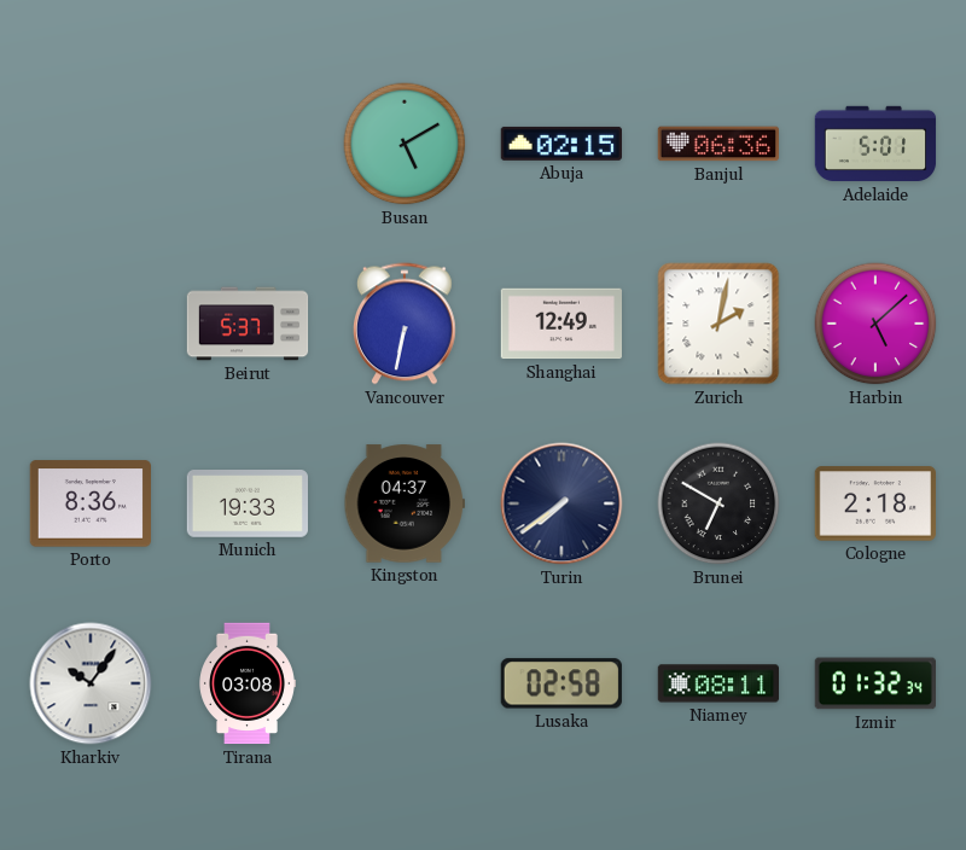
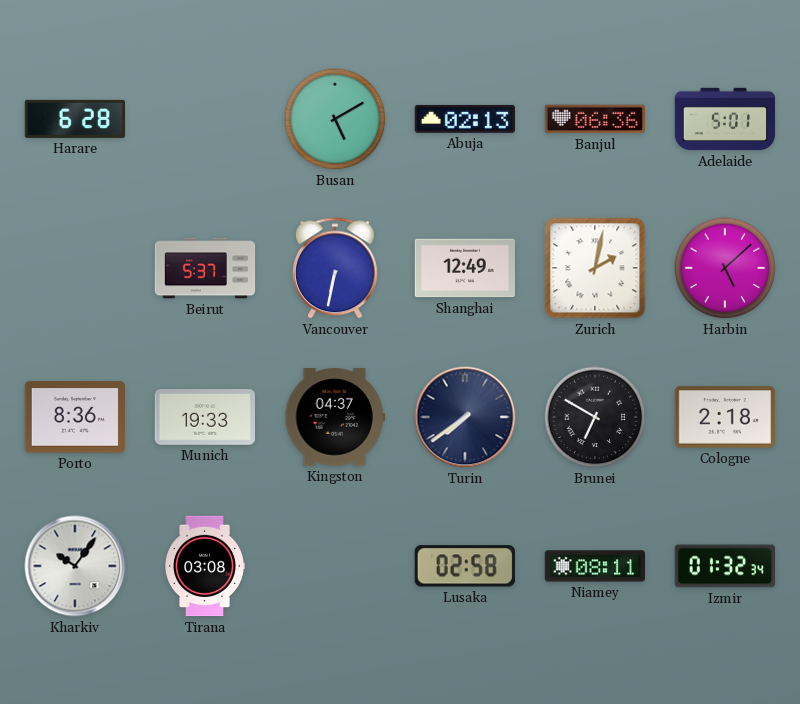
Harare: none -> 6:28
Abuja: 02:15 -> 02:13
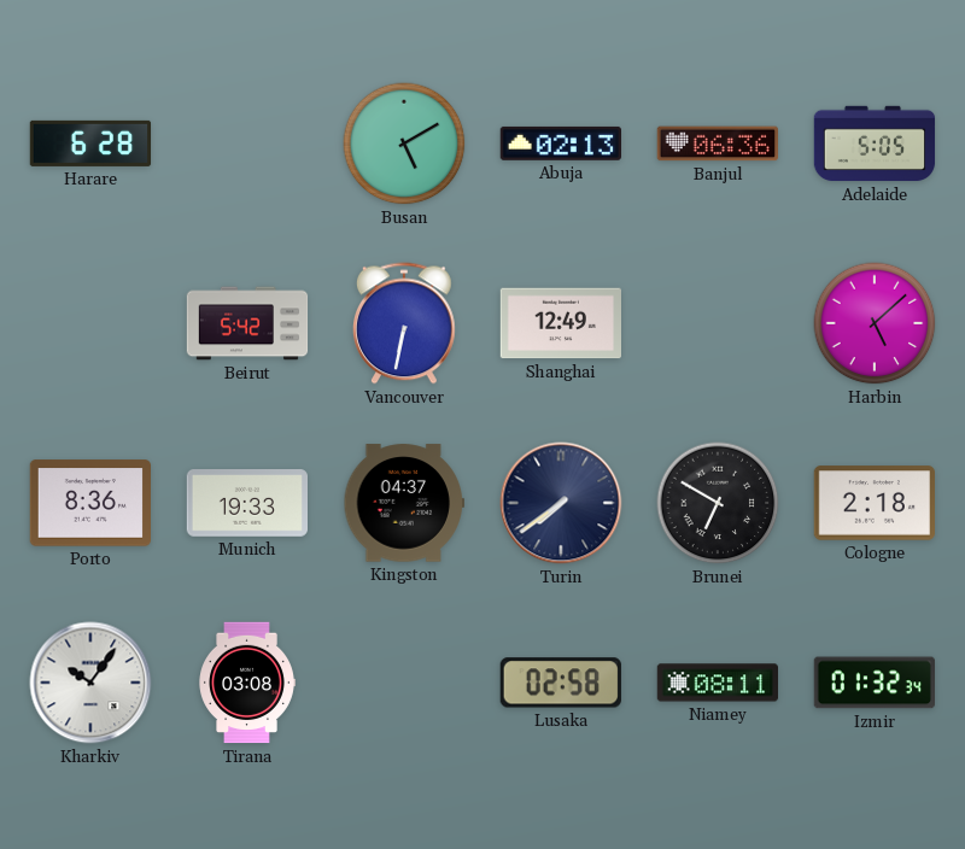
Adelaide: 5:01 -> 5:05
Beirut: 5:37 -> 5:42
Zurich: 2:02 -> none
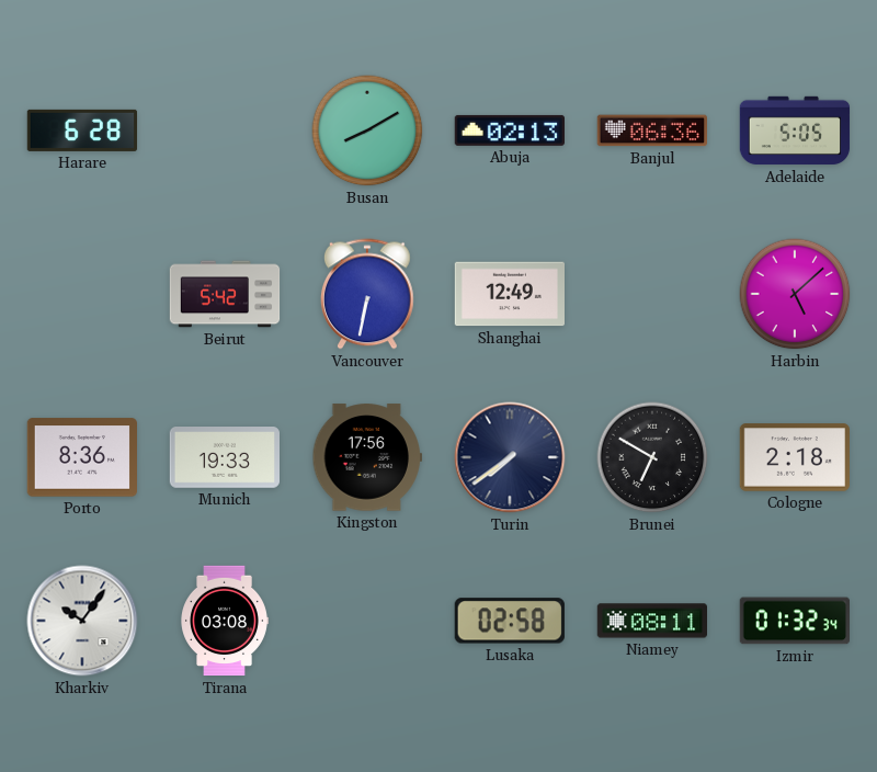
Busan: 5:10 -> 8:10
Kingston: 04:37 -> 17:56
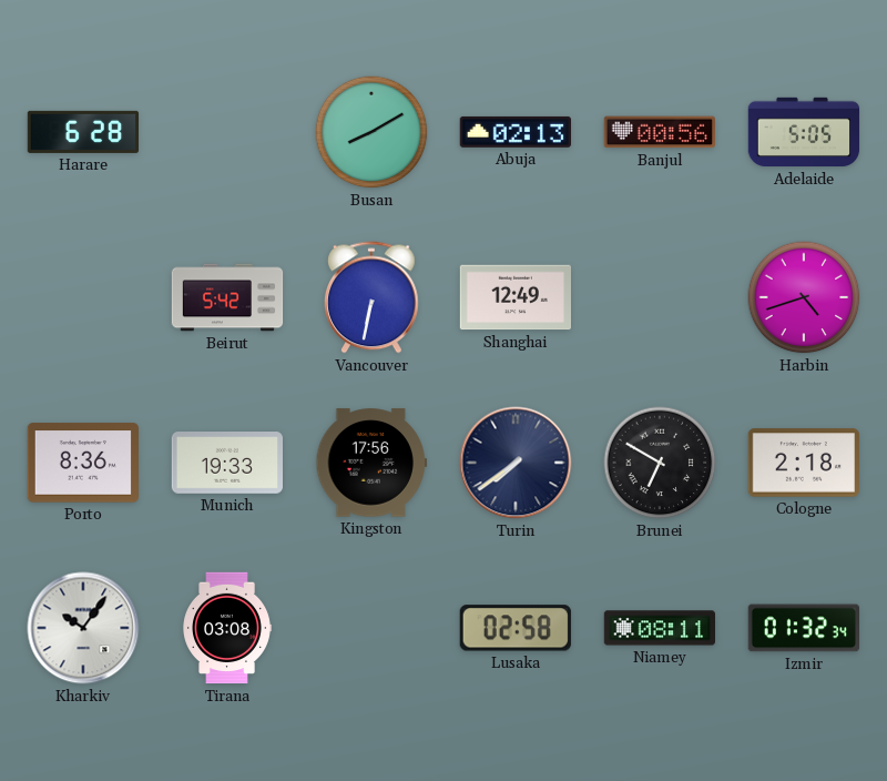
Banjul: 06:36 -> 00:56
Harbin: 5:08 -> 4:42
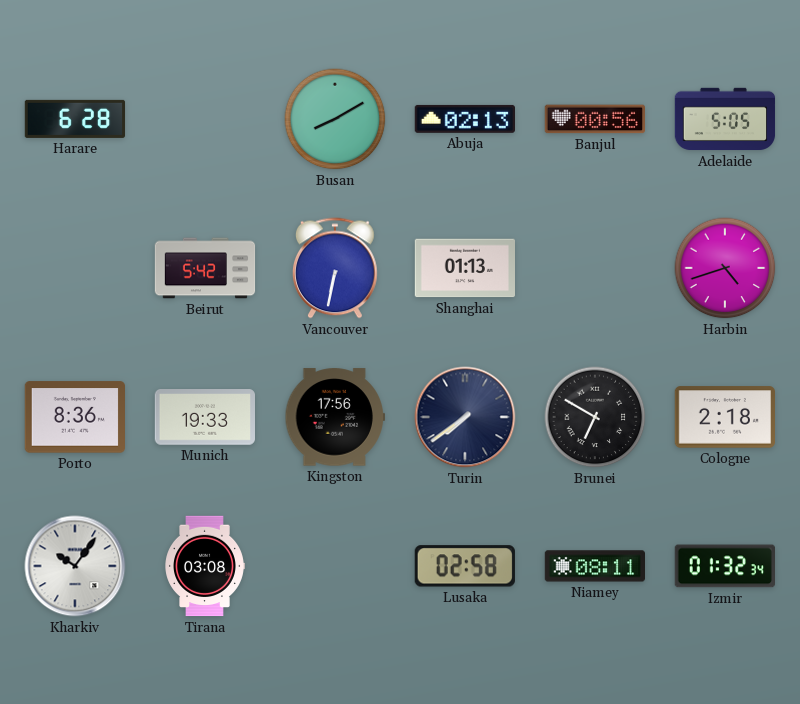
Shanghai: 12:49 -> 01:13
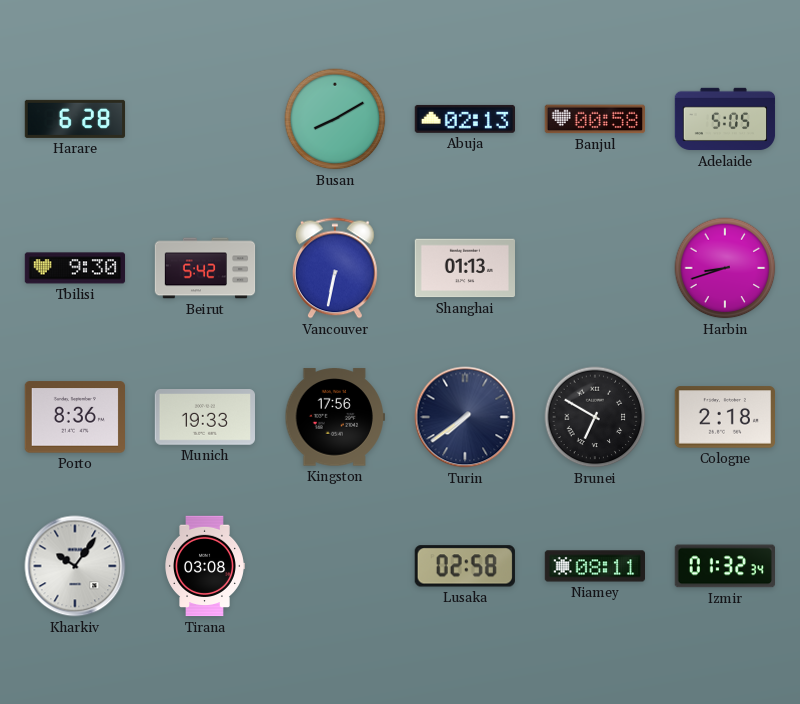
Banjul: 00:56 -> 00:58
Tbilisi: none -> 9:30
Harbin: 4:42 -> 8:42
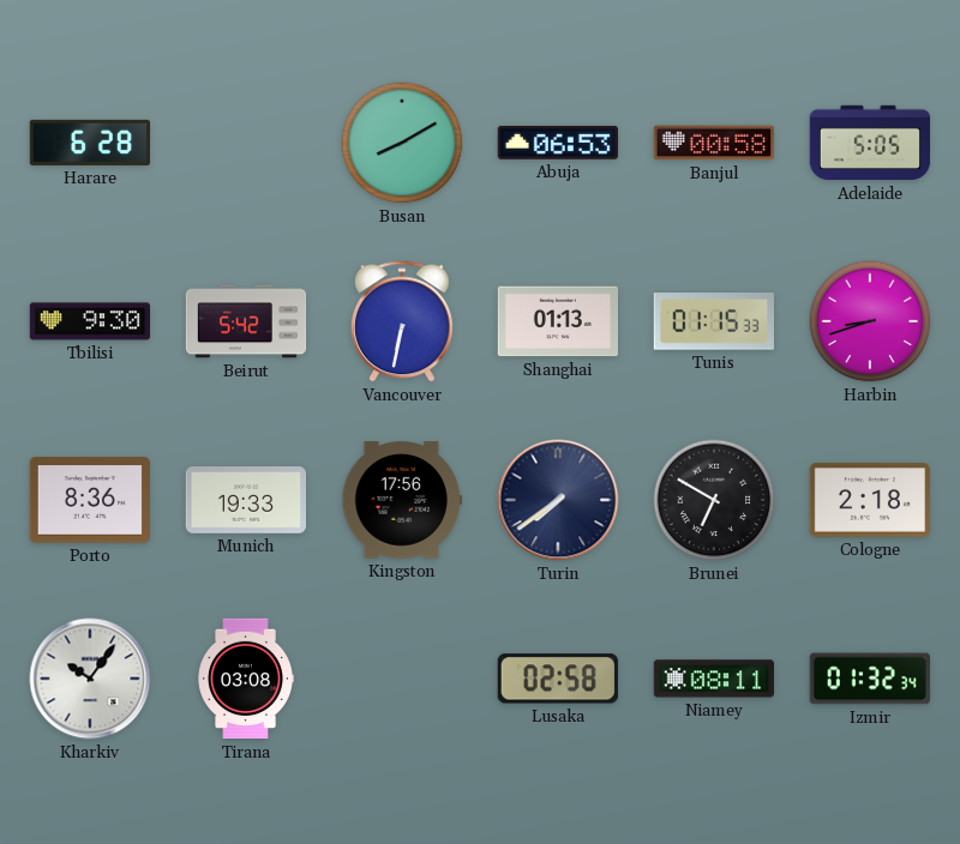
Abuja: 02:13 -> 06:53
Tunis: none -> 01:15
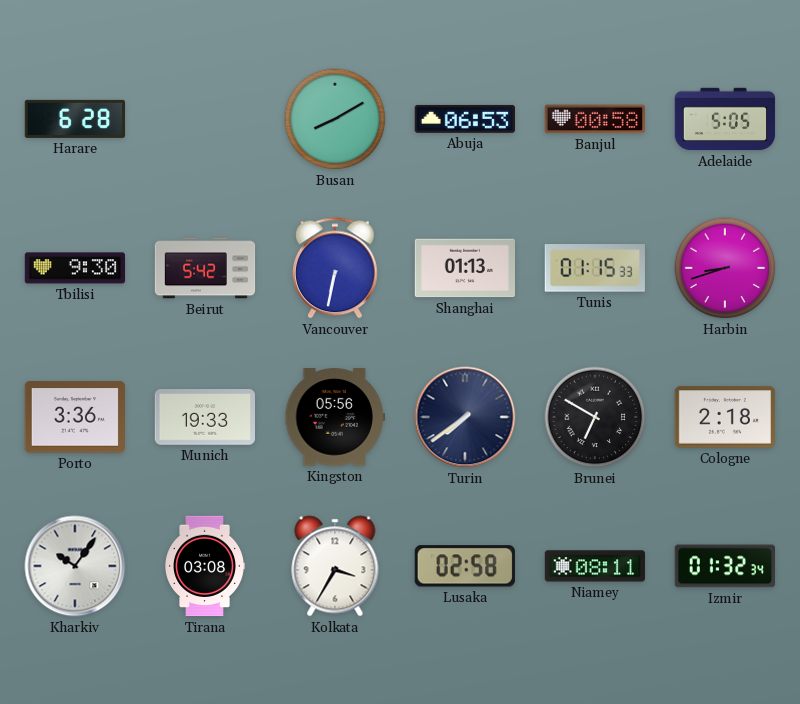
Porto: 8:36 -> 3:36
Kingston: 17:56 -> 05:56
Kolkata: none -> 3:35
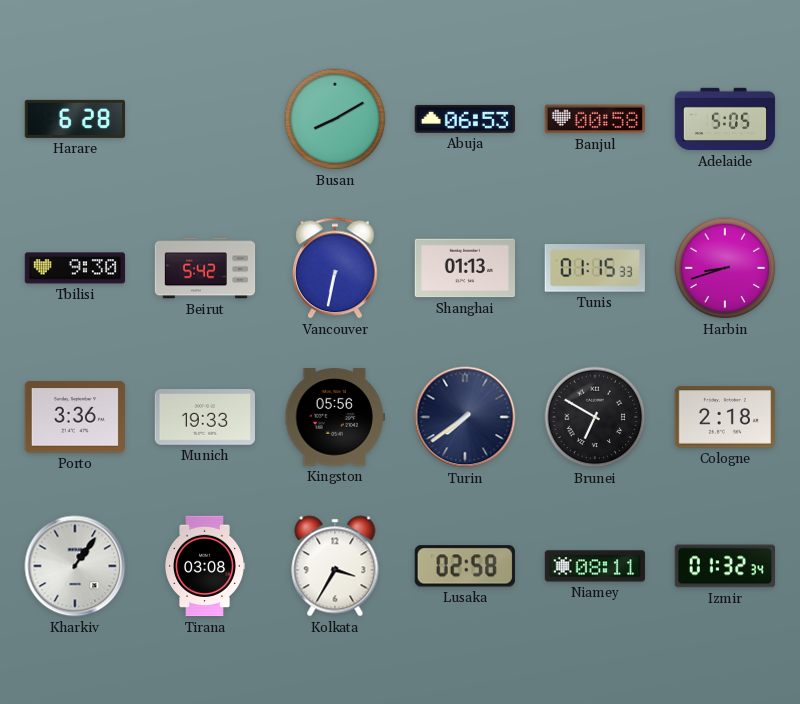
Kharkiv: 10:06 -> 1:06
